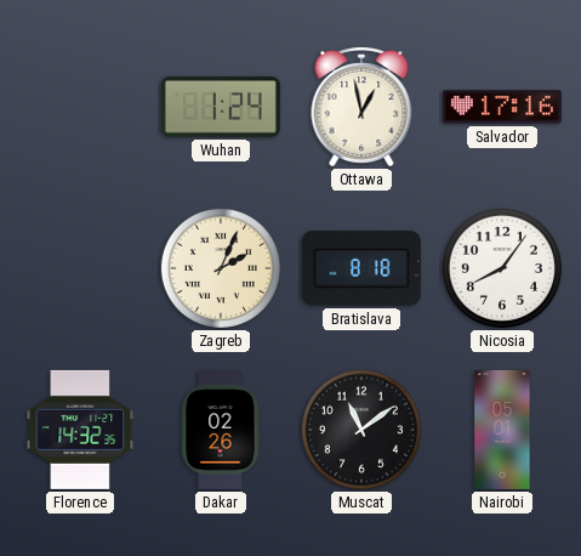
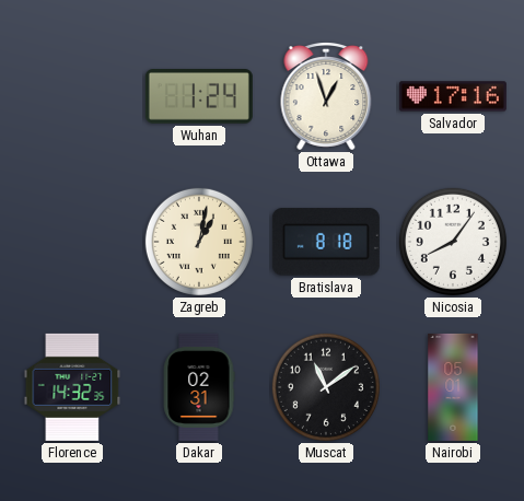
Ottawa: 12:58 -> 12:57
Zagreb: 2:04 -> 1:02
Dakar: 02:26 -> 02:31
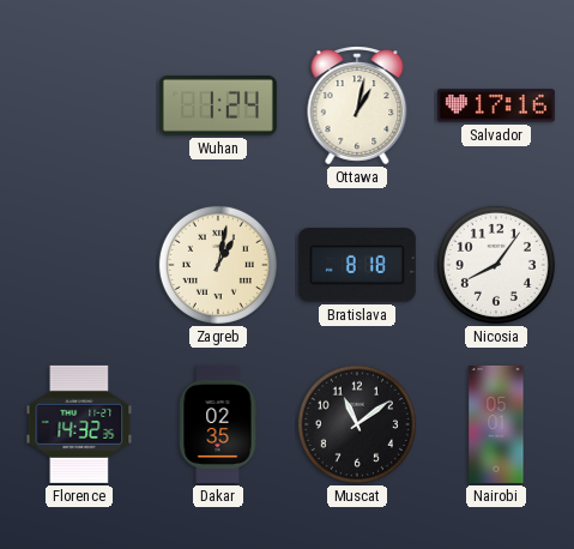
Ottawa: 12:57 -> 1:02
Dakar: 02:31 -> 02:35
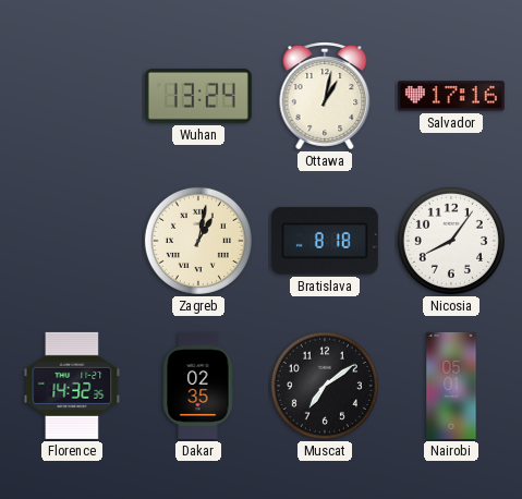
Wuhan: 1:24 -> 13:24
Muscat: 11:09 -> 7:09
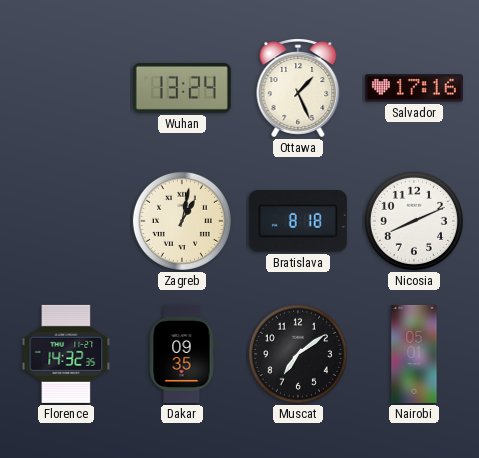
Ottawa: 1:02 -> 1:26
Nicosia: 8:06 -> 8:11
Dakar: 02:35 -> 09:35
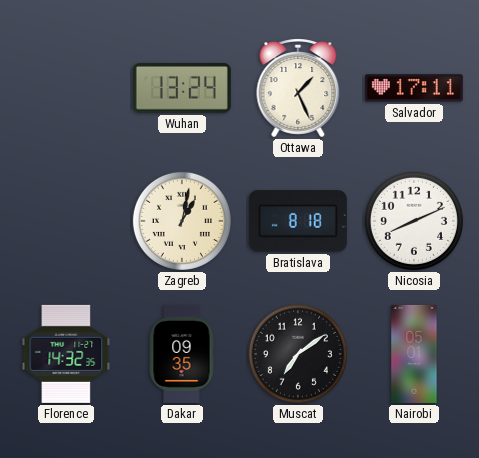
Salvador: 17:16 -> 17:11
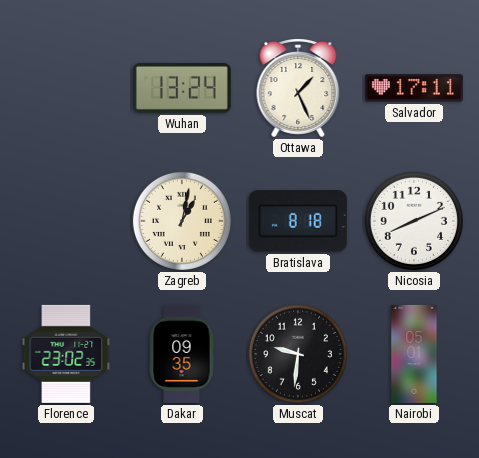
Florence: 14:32 -> 23:02
Muscat: 7:09 -> 9:31
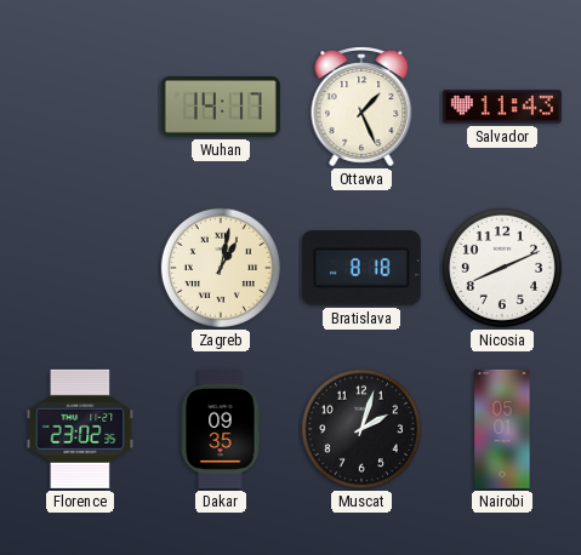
Wuhan: 13:24 -> 14:17
Salvador: 17:11 -> 11:43
Muscat: 9:31 -> 2:03
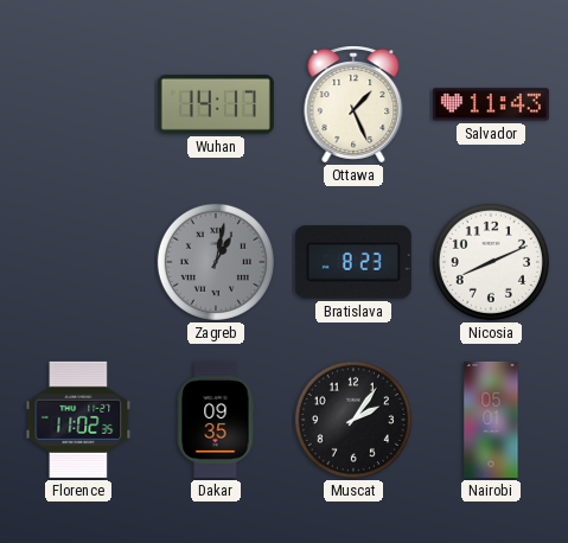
Zagreb dial: cream -> grey
Bratislava: 8:18 -> 8:23
Florence: 23:02 -> 11:02
Muscat: 2:03 -> 2:06
